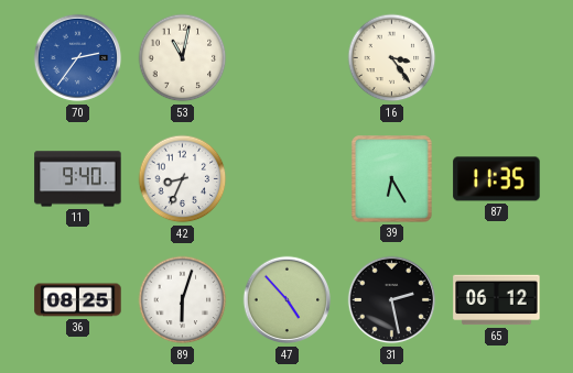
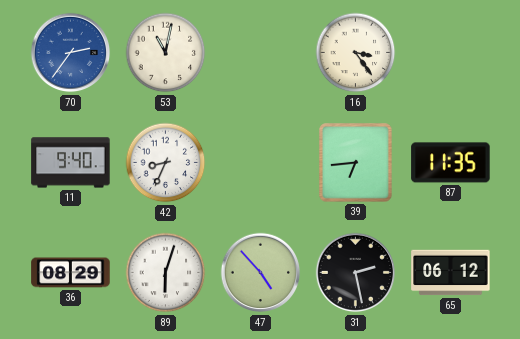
39: 6:25 -> 6:44
36: 08:25 -> 08:29
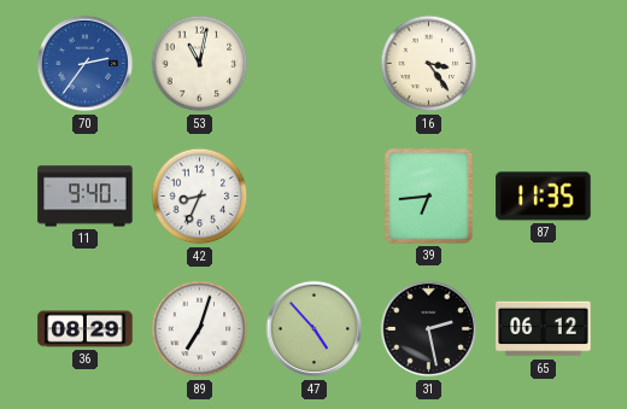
89: 6:03 -> 7:03
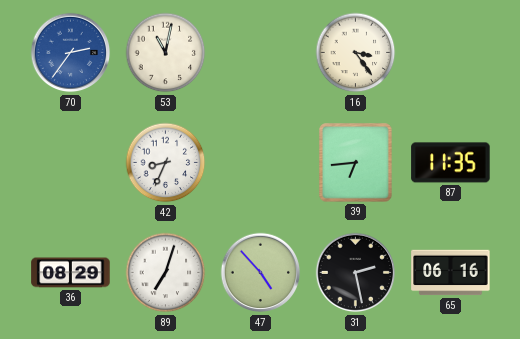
11: 9:40 -> none
65: 06:12 -> 06:16
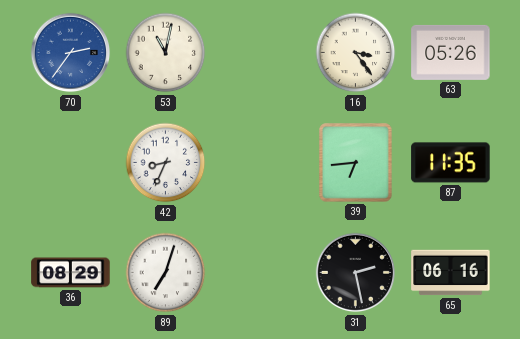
63: none -> 05:26
47: 4:53 -> none
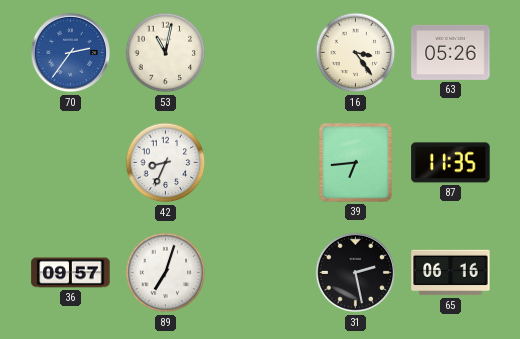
36: 08:29 -> 09:57
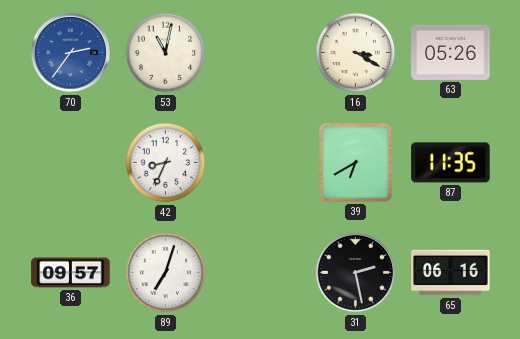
16: 3:24 -> 3:20
39: 6:44 -> 6:40
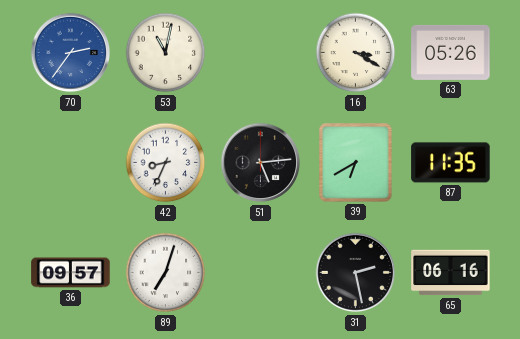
51: none -> 5:14
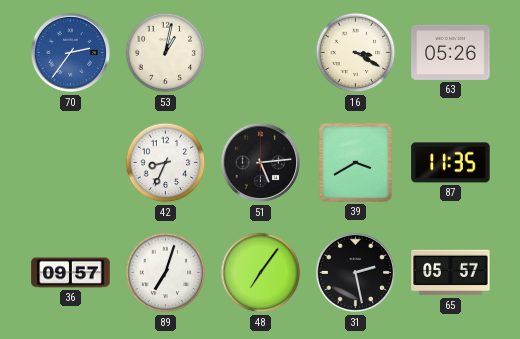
53: 11:02 -> 1:02
39: 6:40 -> 3:40
48: none -> 7:06
65: 06:16 -> 05:57
